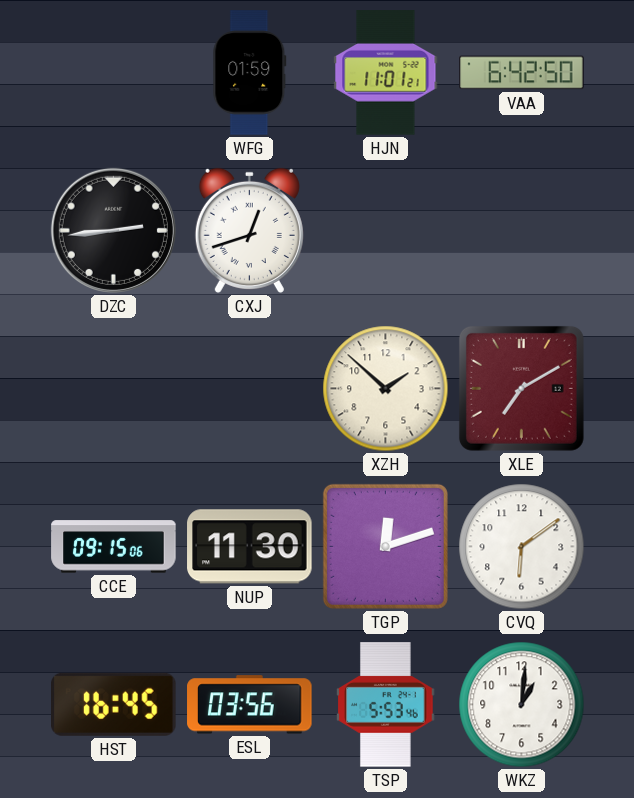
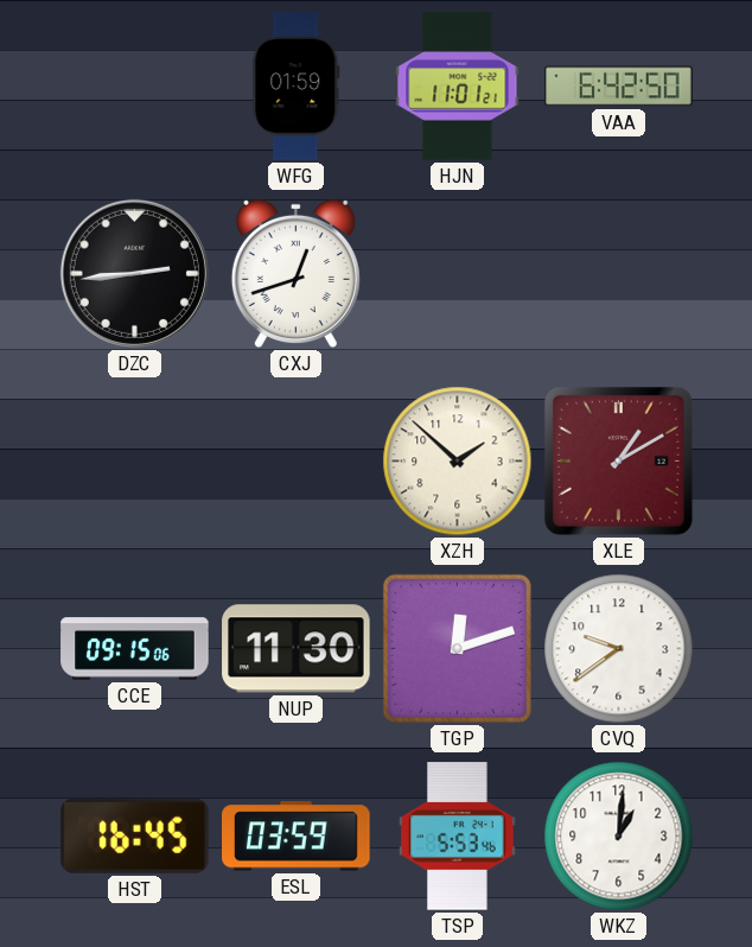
XLE: 7:10 -> 1:10
CVQ: 6:09 -> 9:39
ESL: 03:56 -> 03:59
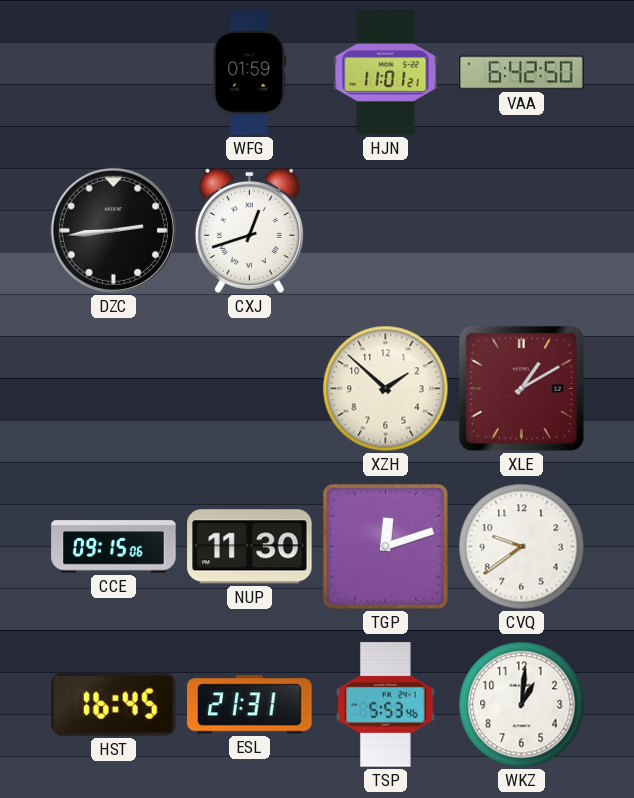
ESL: 03:59 -> 21:31
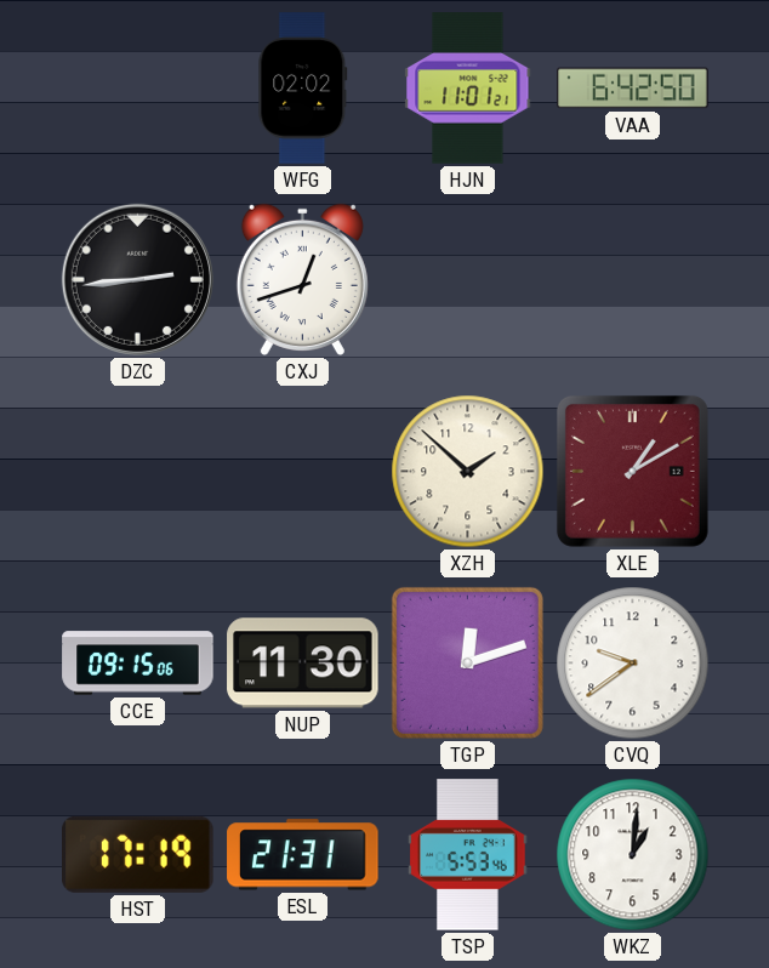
WFG: 01:59 -> 02:02
HST: 16:45 -> 17:19
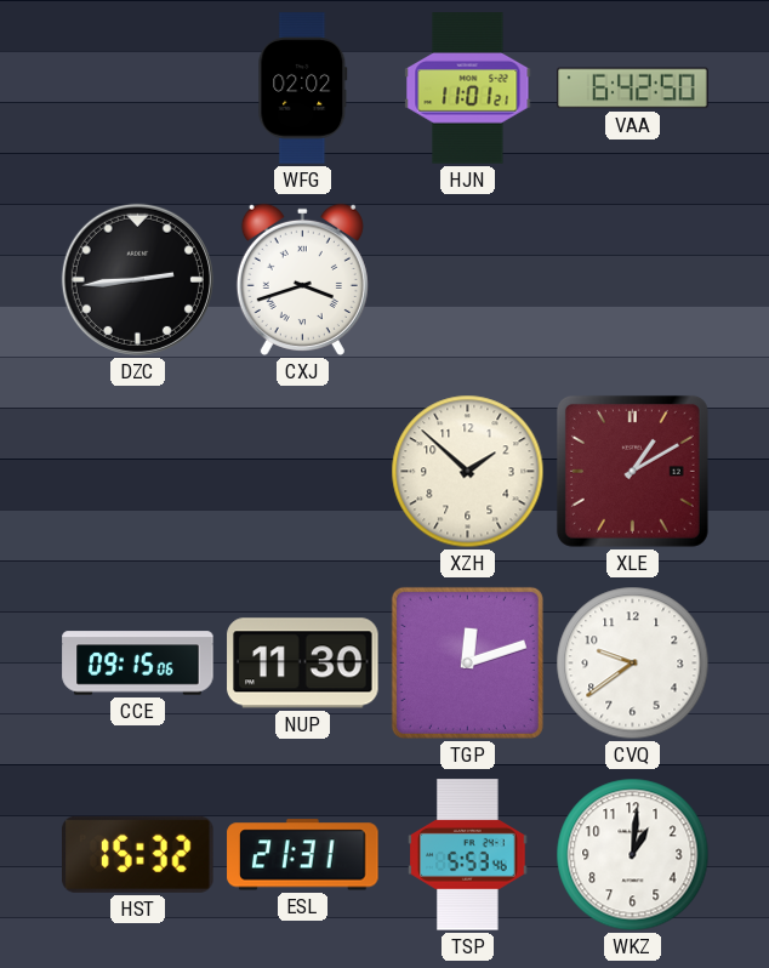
CXJ: 12:42 -> 3:42
HST: 17:19 -> 15:32
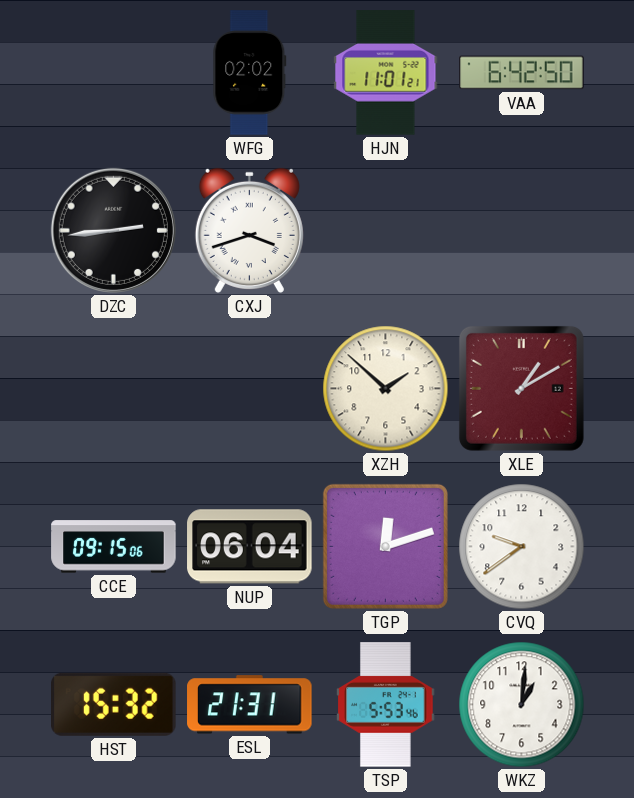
NUP: 11:30 -> 06:04
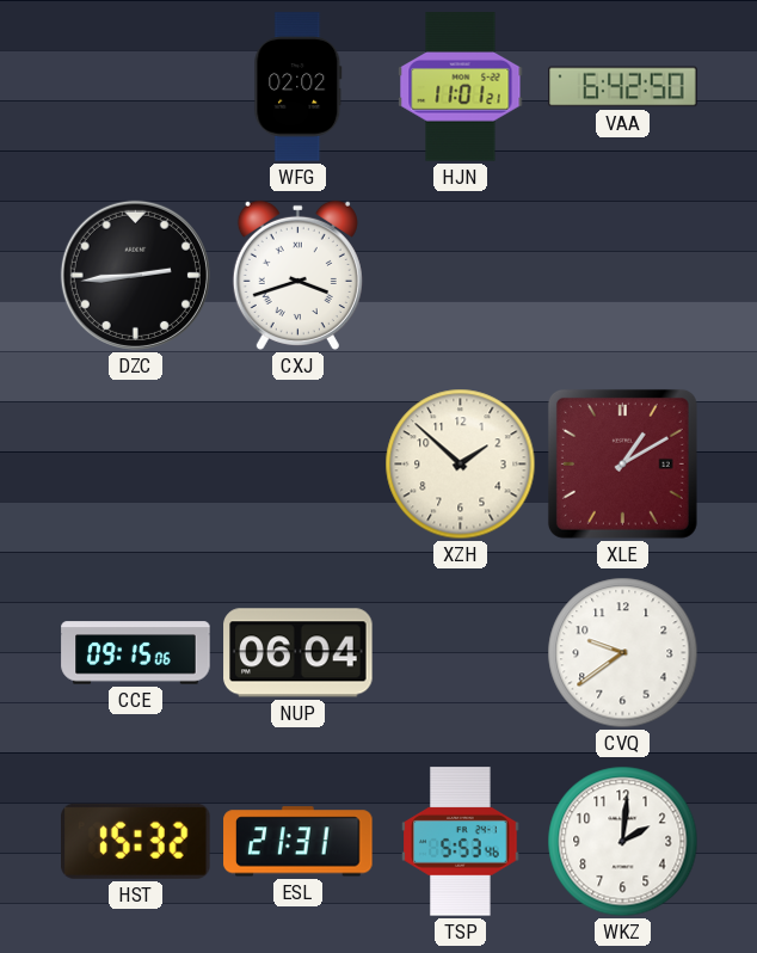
TGP: 12:12 -> none
WKZ: 1:01 -> 2:01
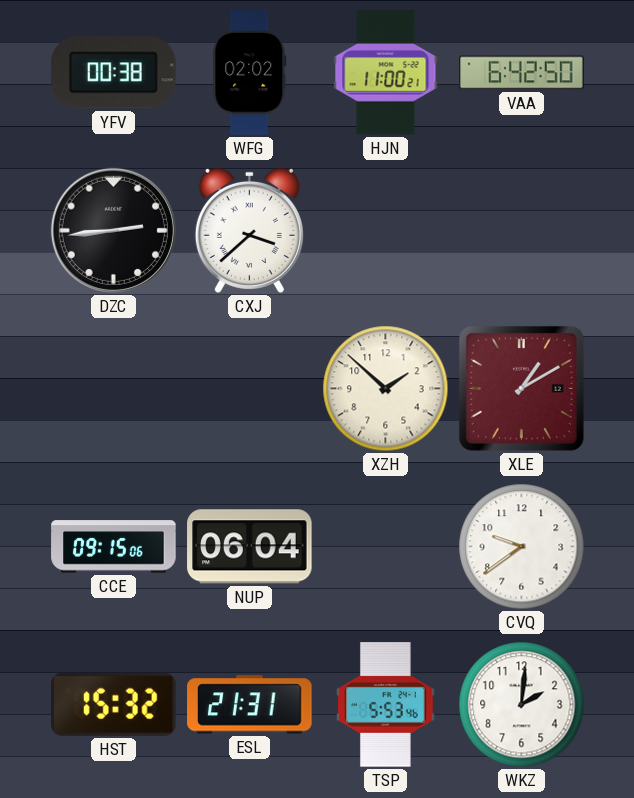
YFV: none -> 00:38
HJN: 11:01 -> 11:00
CXJ: 3:42 -> 3:38
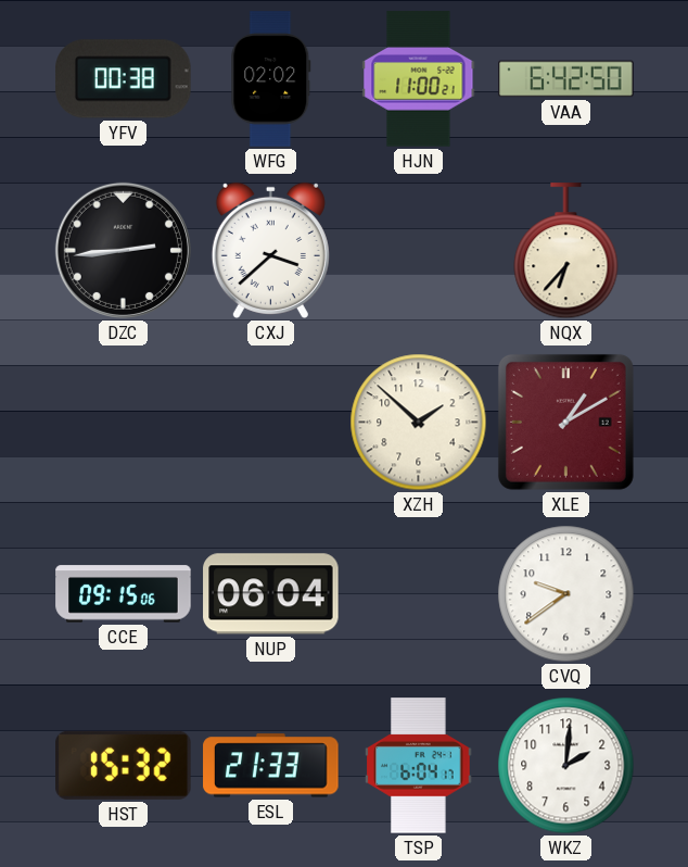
NQX: none -> 6:37
ESL: 21:31 -> 21:33
TSP: 5:53 -> 6:04
